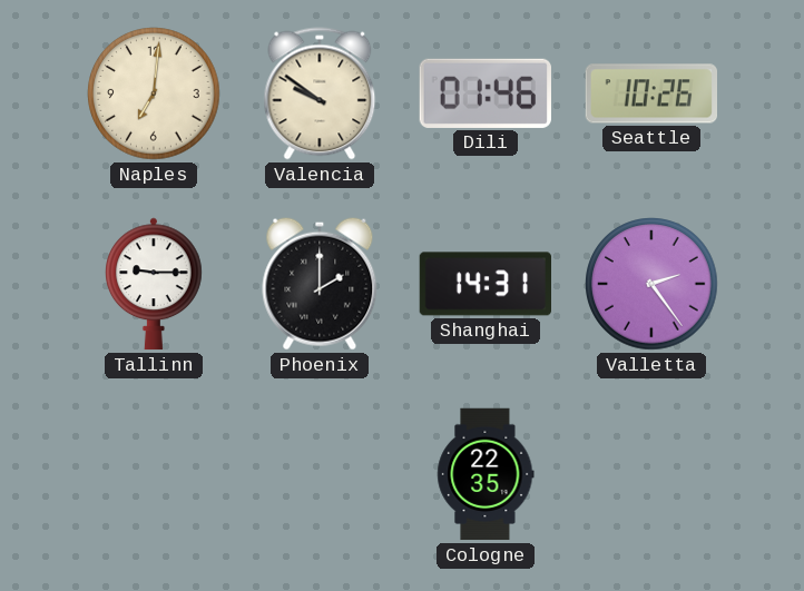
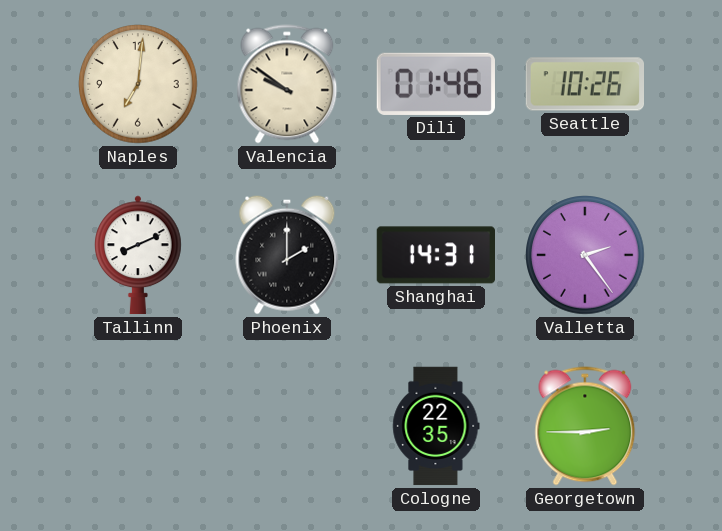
Tallinn: 9:15 -> 8:11
Georgetown: none -> 2:45
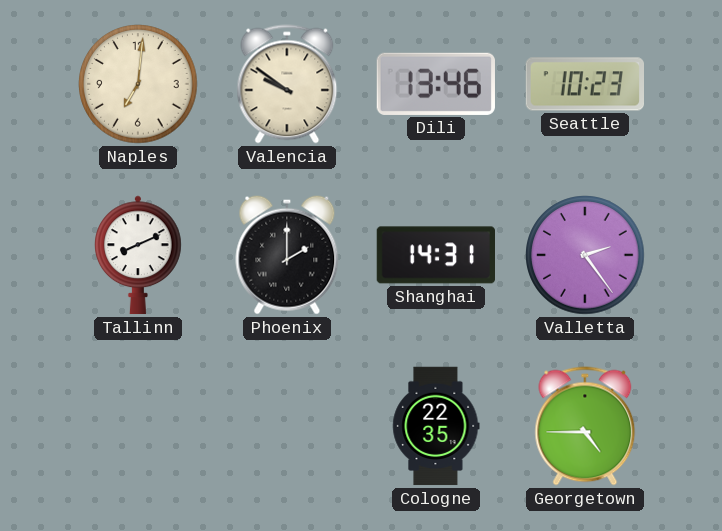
Dili: 01:46 -> 13:46
Seattle: 10:26 -> 10:23
Georgetown: 2:45 -> 4:45
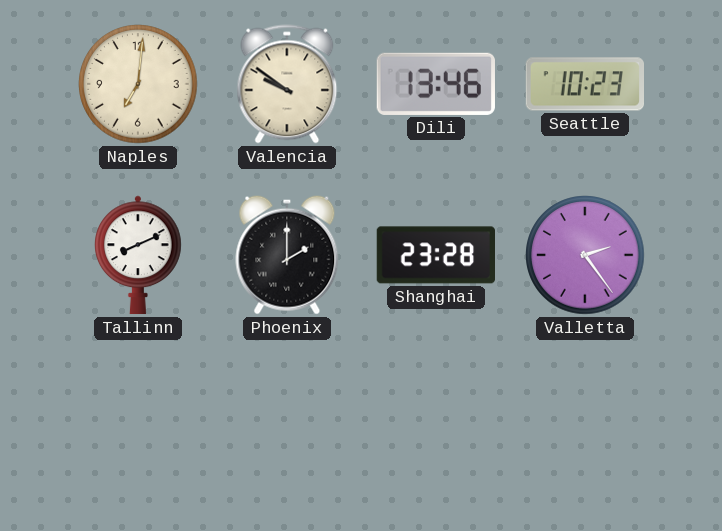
Shanghai: 14:31 -> 23:28
Cologne: 22:35 -> none
Georgetown: 4:45 -> none
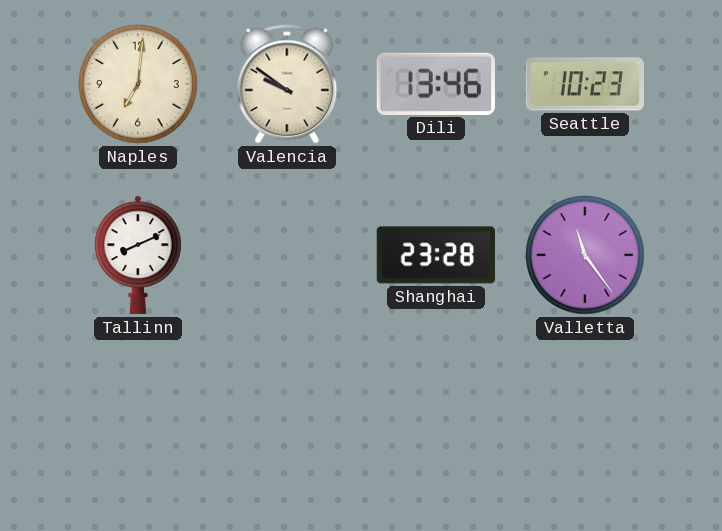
Phoenix: 2:00 -> none
Valletta: 2:24 -> 11:24
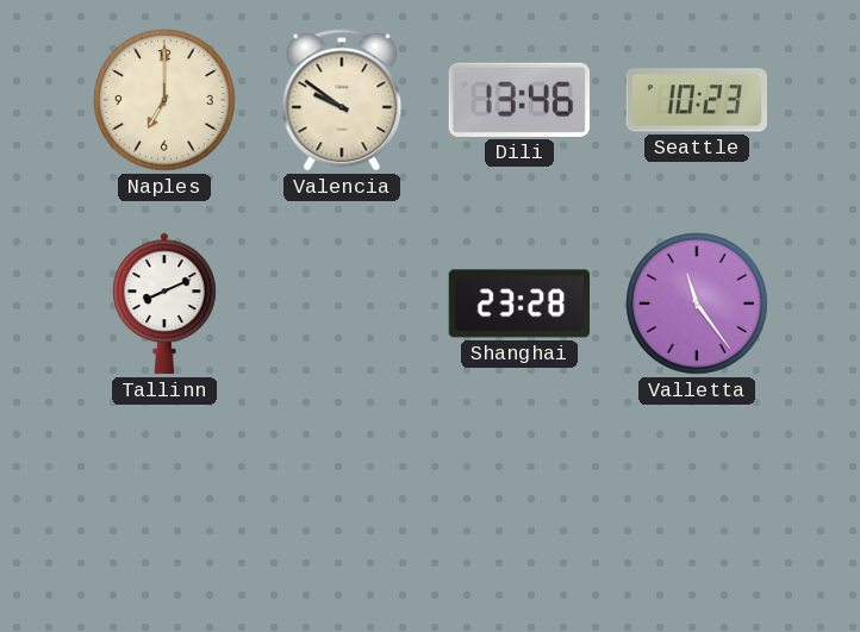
Naples: 7:01 -> 7:00
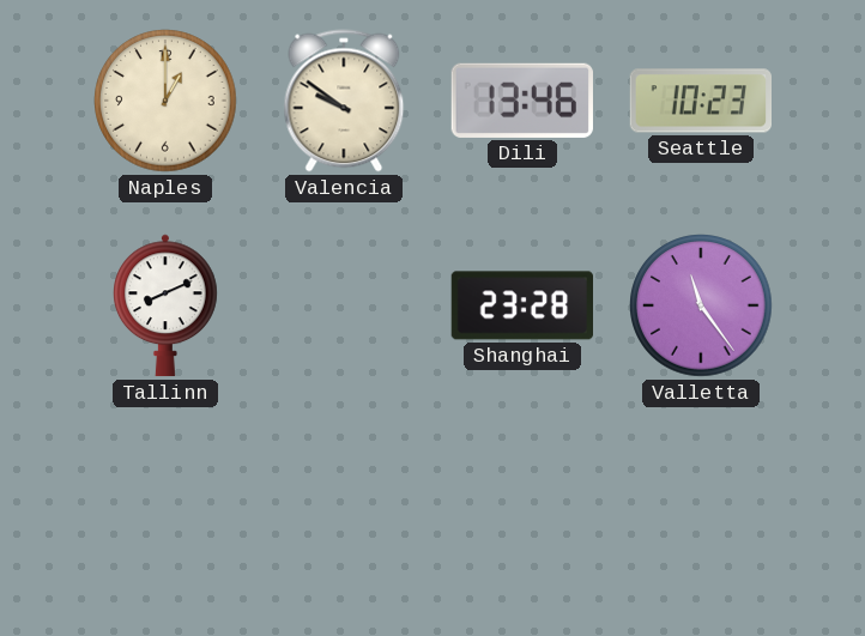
Naples: 7:00 -> 1:00
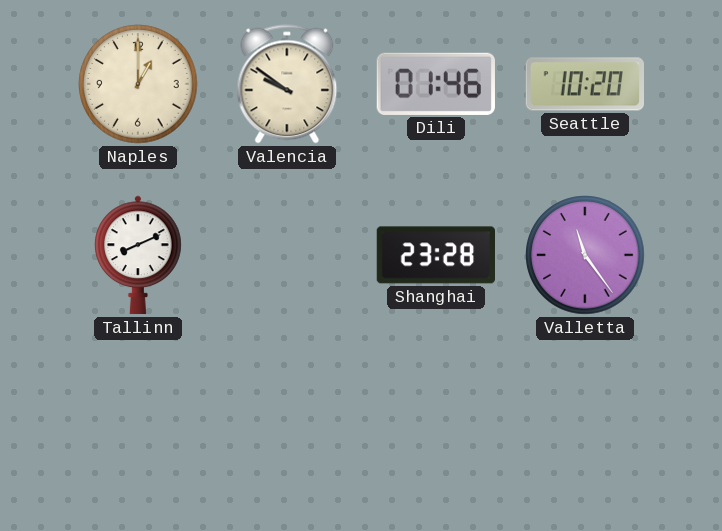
Dili: 13:46 -> 01:46
Seattle: 10:23 -> 10:20
